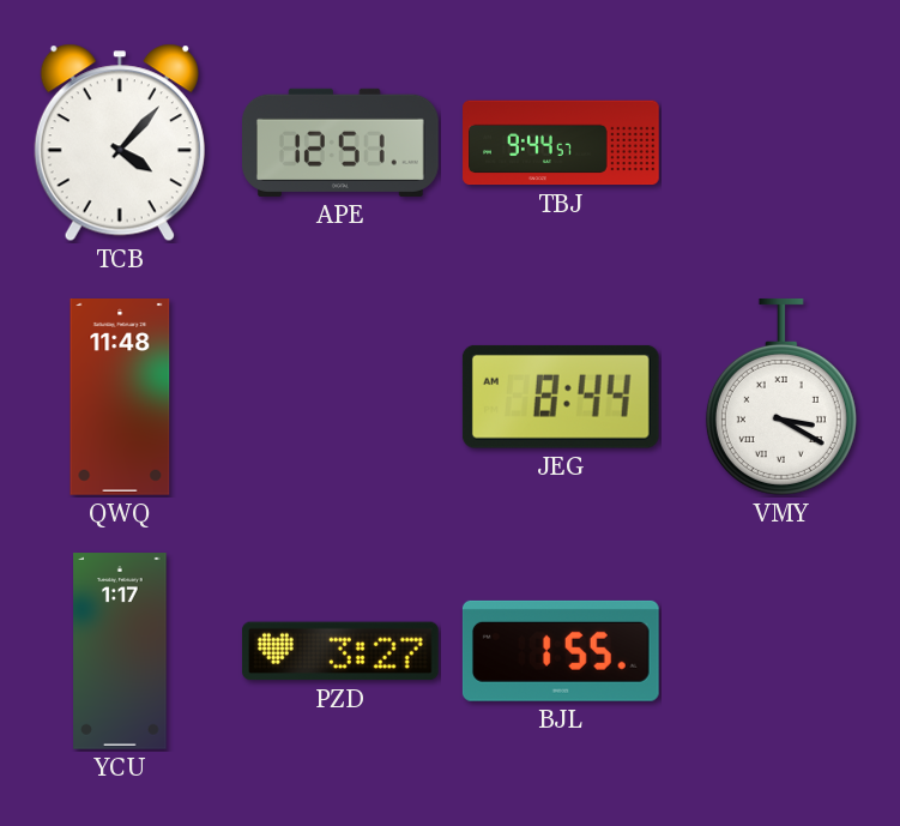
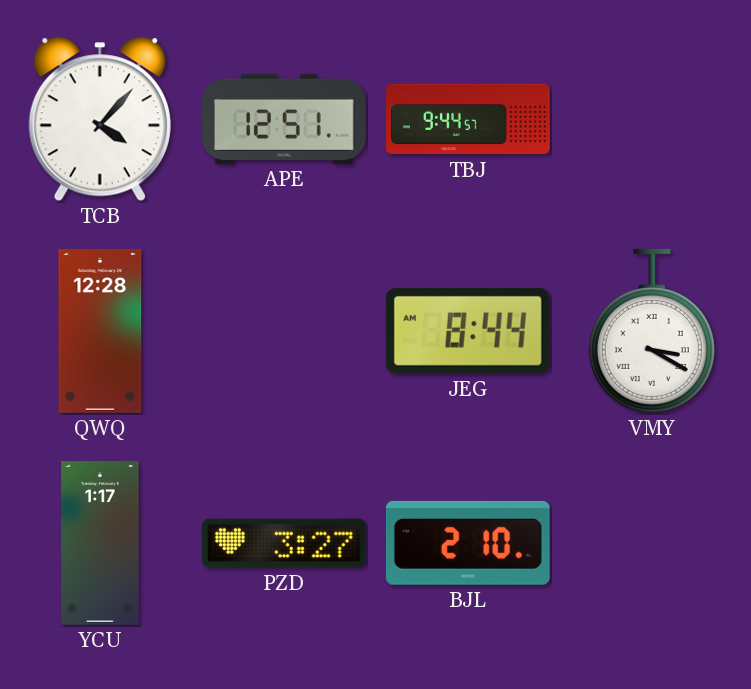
QWQ: 11:48 -> 12:28
BJL: 1:55 -> 2:10
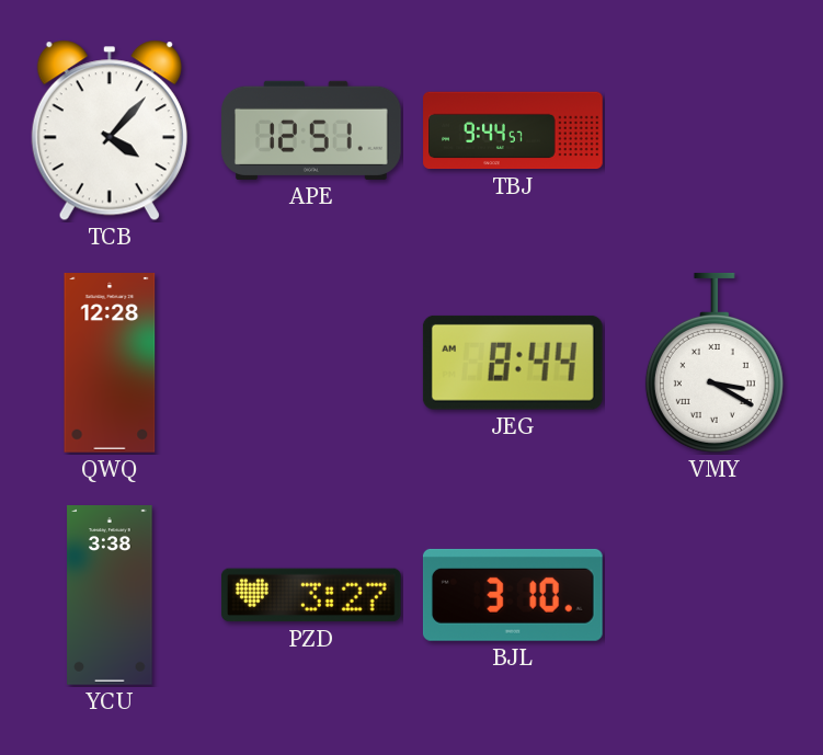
YCU: 1:17 -> 3:38
BJL: 2:10 -> 3:10
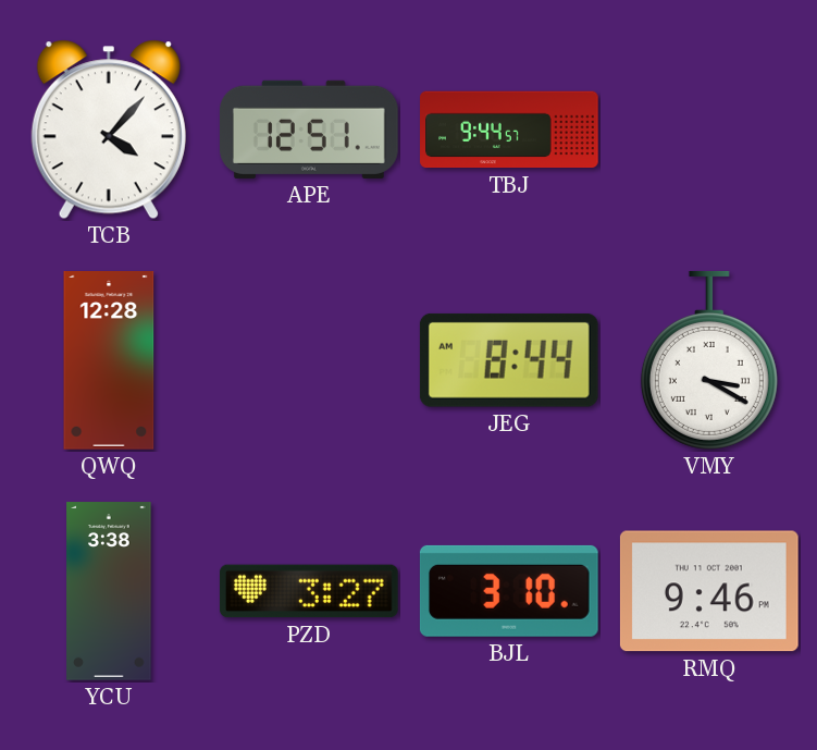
RMQ: none -> 9:46
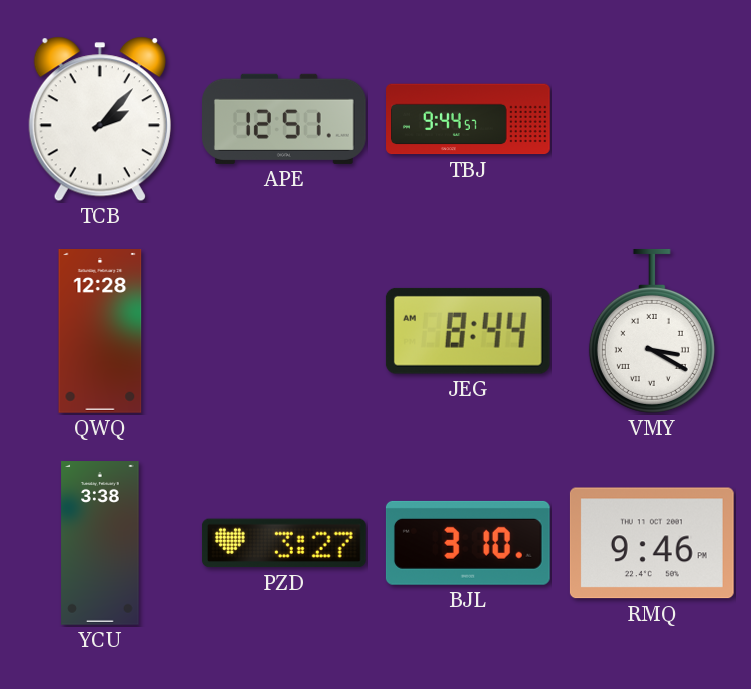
TCB: 4:07 -> 2:07
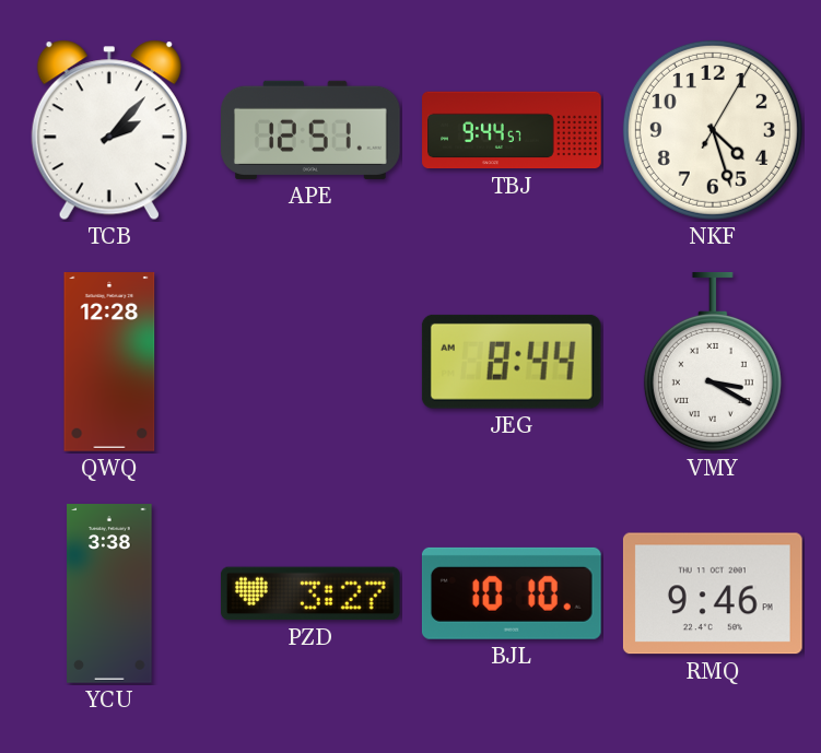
NKF: none -> 4:27
BJL: 3:10 -> 10:10
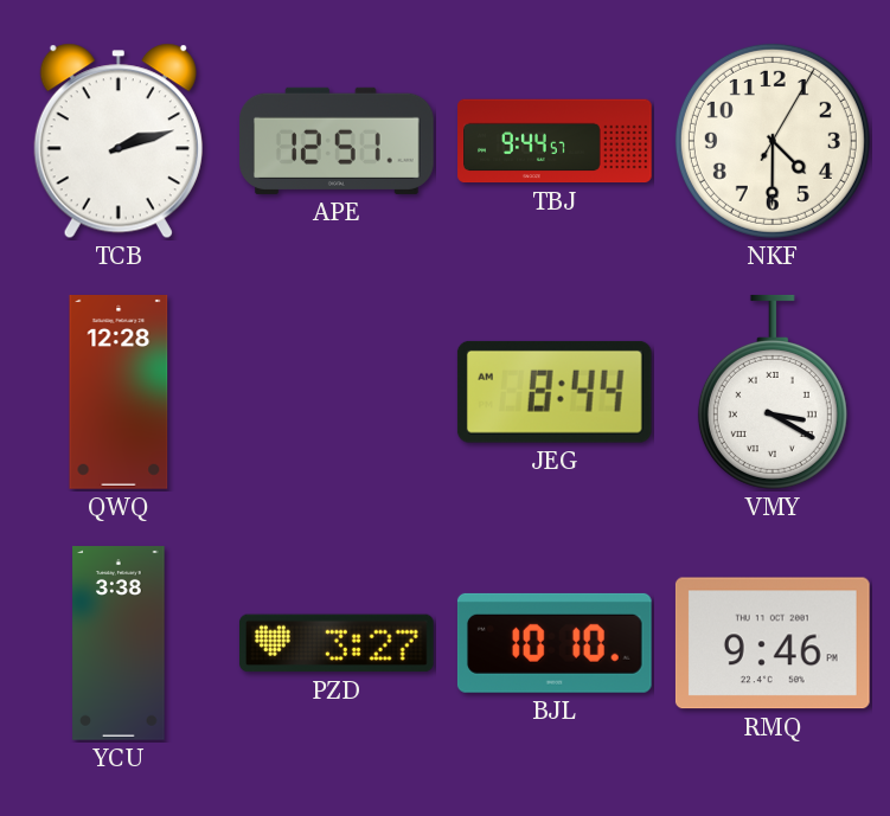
TCB: 2:07 -> 2:12
NKF: 4:27 -> 4:30
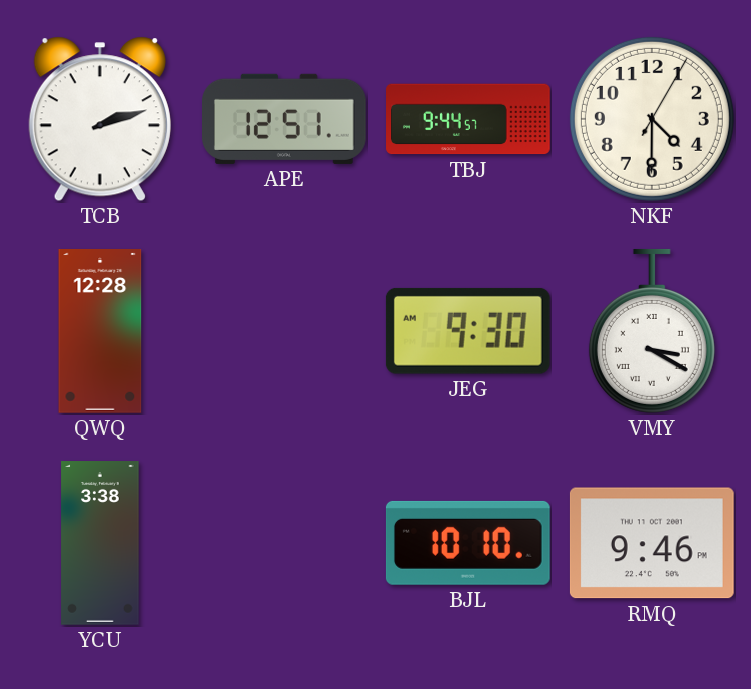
JEG: 8:44 -> 9:30
PZD: 3:27 -> none
